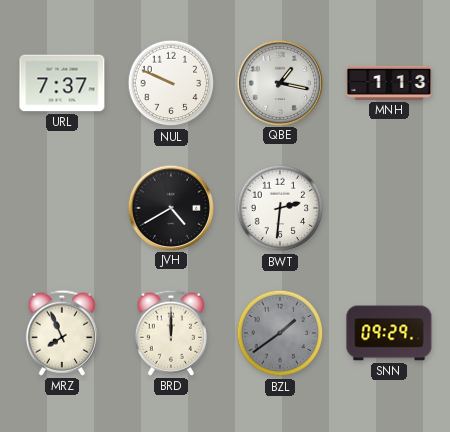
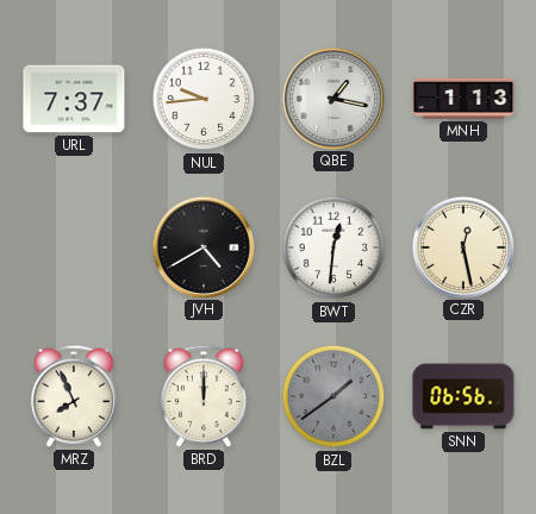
NUL: 9:49 -> 9:44
BWT: 2:31 -> 12:31
CZR: none -> 12:28
SNN: 09:29 -> 06:56
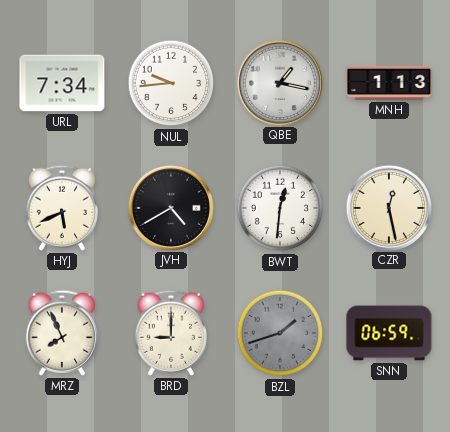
URL: 7:37 -> 7:34
HYJ: none -> 5:41
BRD: 12:00 -> 9:00
BZL: 1:39 -> 1:42
SNN: 06:56 -> 06:59
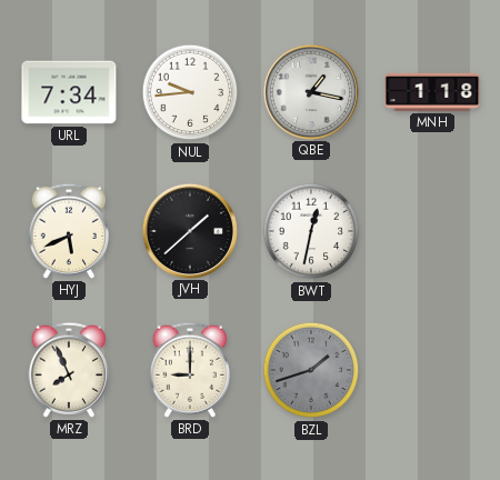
MNH: 1:13 -> 1:18
JVH: 4:40 -> 1:38
BWT: 12:31 -> 12:32
CZR: 12:28 -> none
SNN: 06:59 -> none
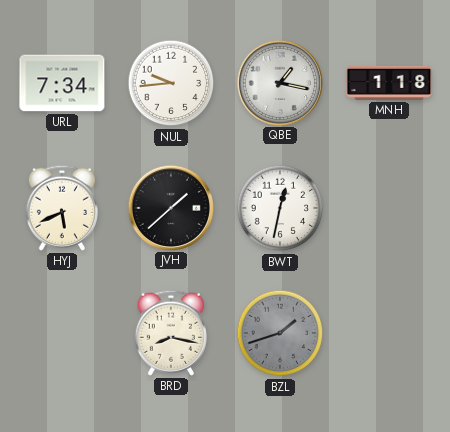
MRZ: 7:56 -> none
BRD: 9:00 -> 8:17
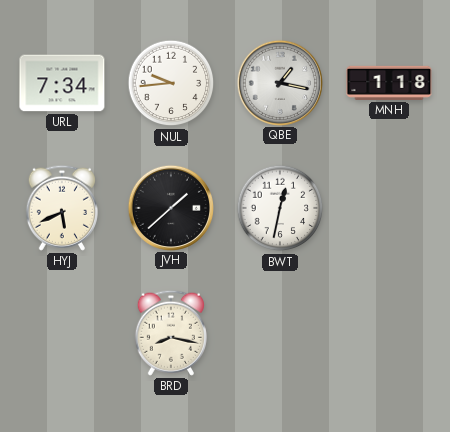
BZL: 1:42 -> none
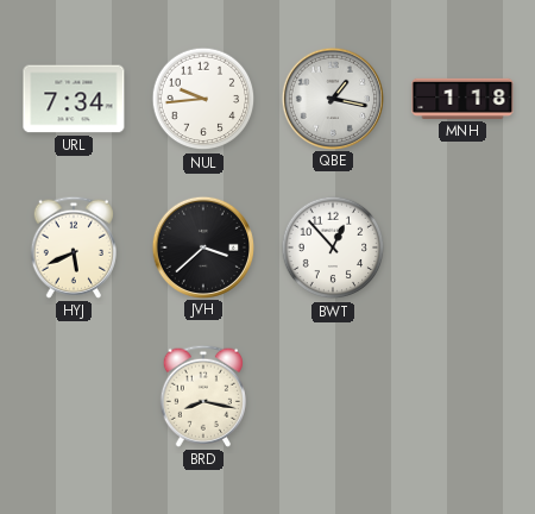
JVH: 1:38 -> 3:38
BWT: 12:32 -> 12:53
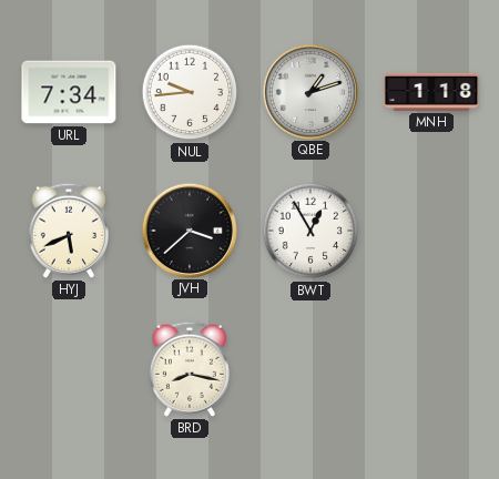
QBE: 1:17 -> 1:12
BWT: 12:53 -> 12:55
